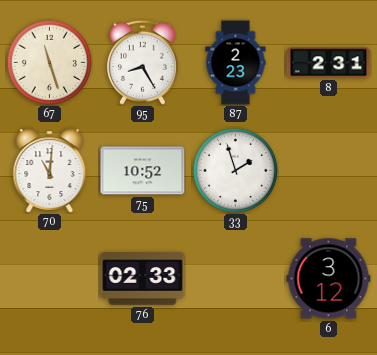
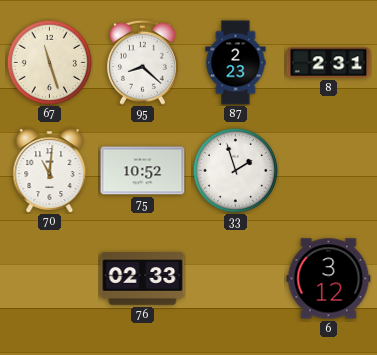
95: 8:25 -> 8:22
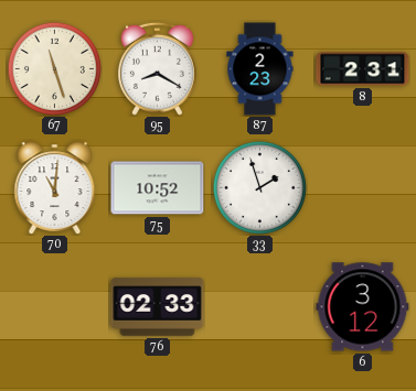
95: 8:22 -> 8:20
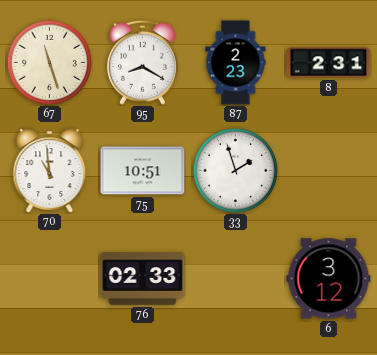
70: 11:01 -> 10:59
75: 10:52 -> 10:51
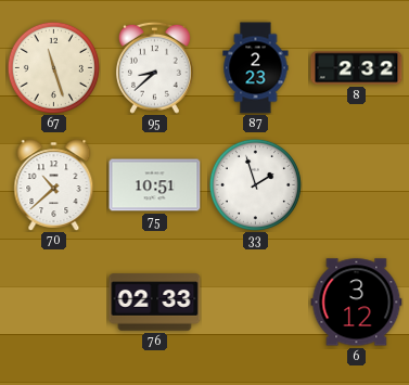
95: 8:20 -> 8:38
8: 2:31 -> 2:32
70: 10:59 -> 10:38
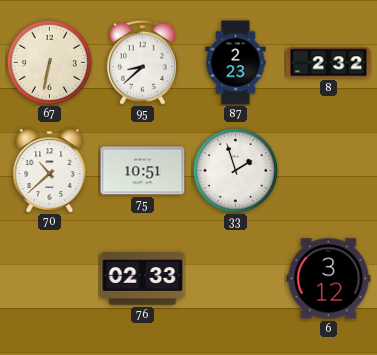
67: 11:27 -> 6:32
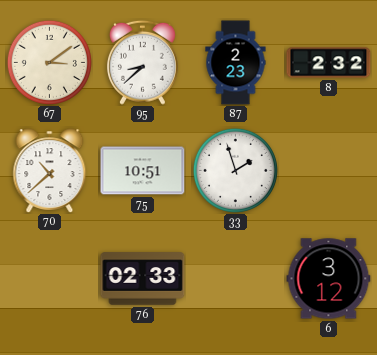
67: 6:32 -> 3:09
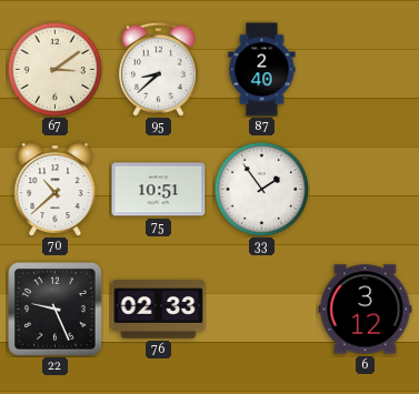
87: 2:23 -> 2:40
8: 2:32 -> none
33: 1:57 -> 1:54
22: none -> 9:26
